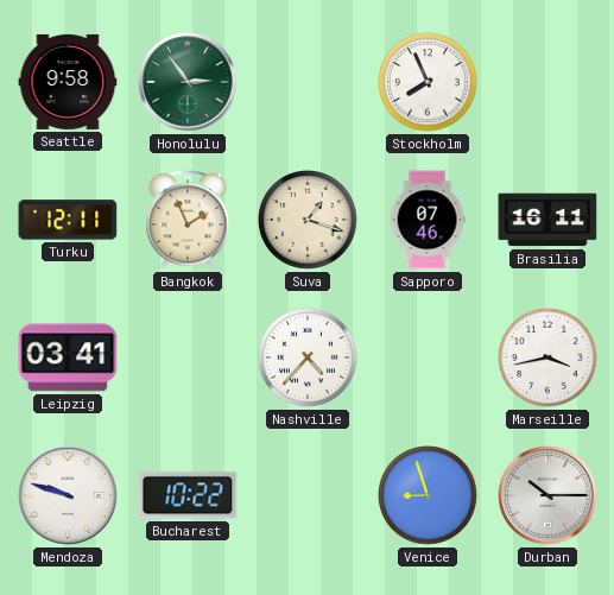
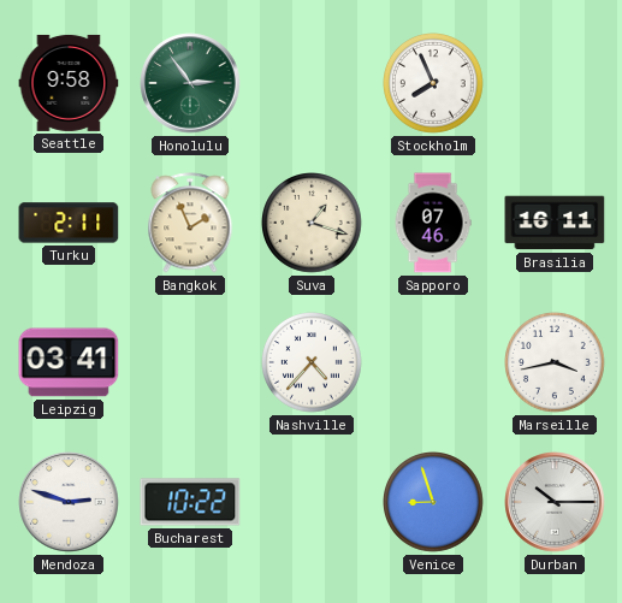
Turku: 12:11 -> 2:11
Mendoza: 9:48 -> 2:48
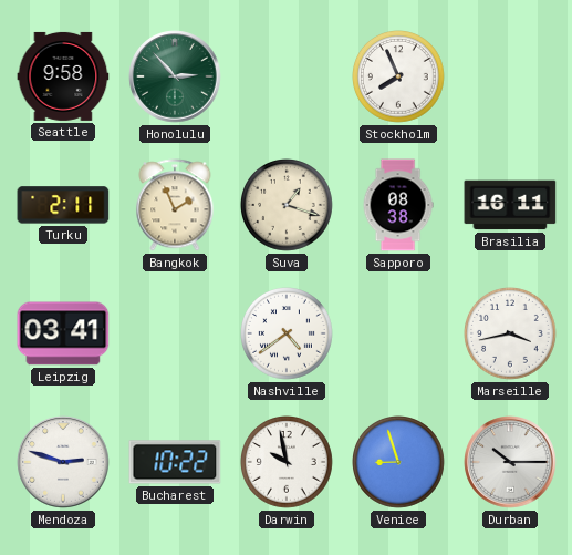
Honolulu: 2:54 -> 2:53
Sapporo: 07:46 -> 08:38
Nashville: 4:37 -> 4:39
Darwin: none -> 9:58
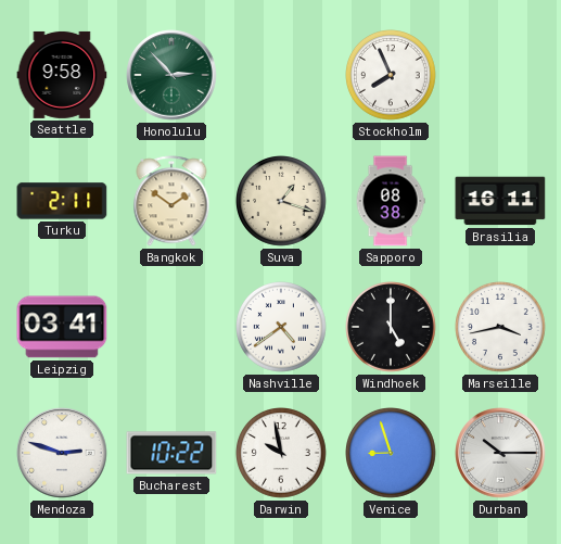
Bangkok: 1:56 -> 1:51
Windhoek: none -> 5:00
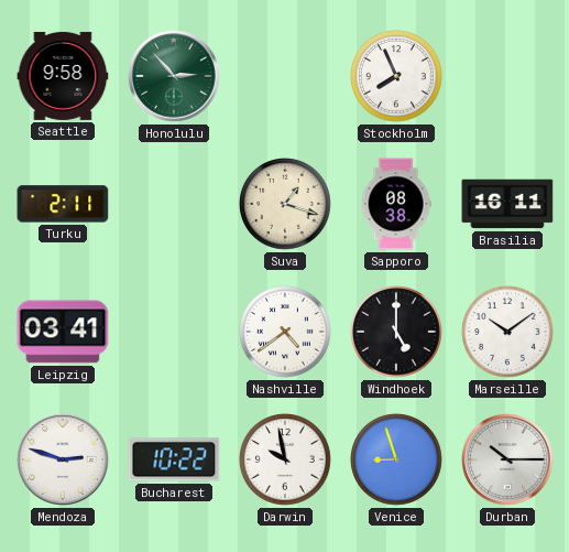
Bangkok: 1:51 -> none
Marseille: 3:43 -> 10:09
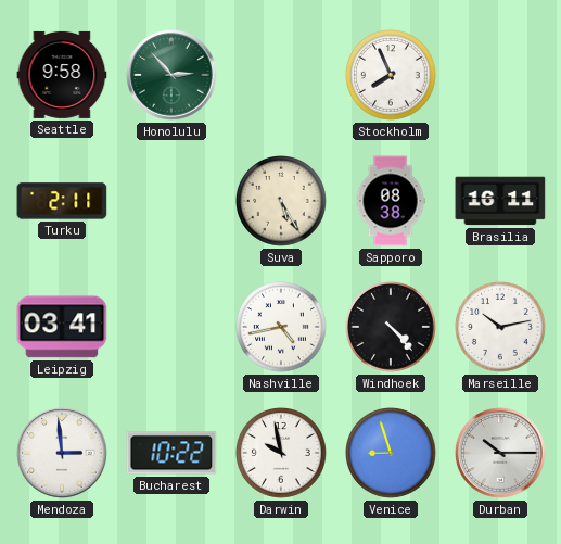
Suva: 1:18 -> 5:25
Nashville: 4:39 -> 4:43
Windhoek: 5:00 -> 4:23
Marseille: 10:09 -> 10:13
Mendoza: 2:48 -> 2:59
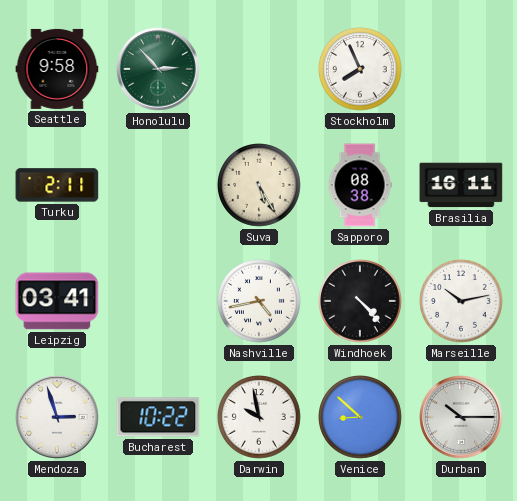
Mendoza: 2:59 -> 2:57
Venice: 8:57 -> 8:52
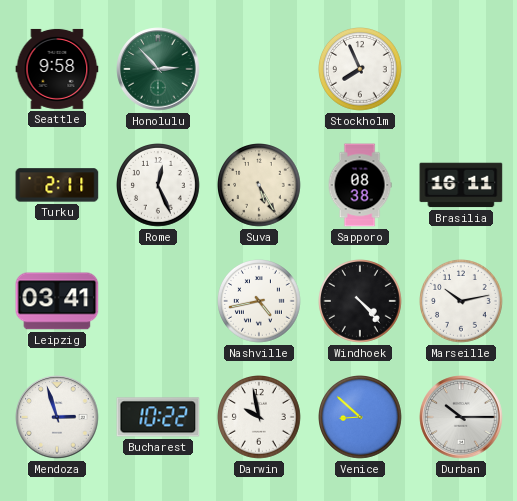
Rome: none -> 12:26
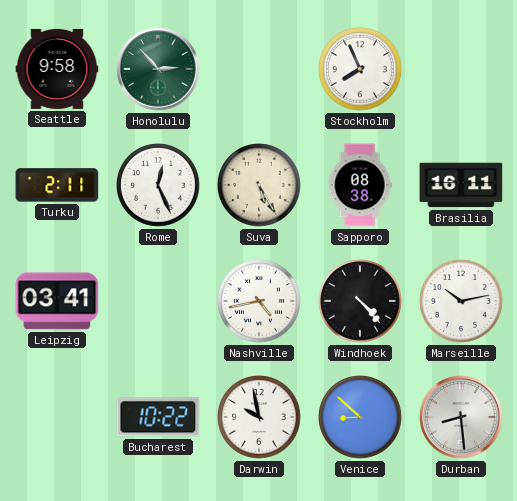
Mendoza: 2:57 -> none
Durban: 10:15 -> 8:29
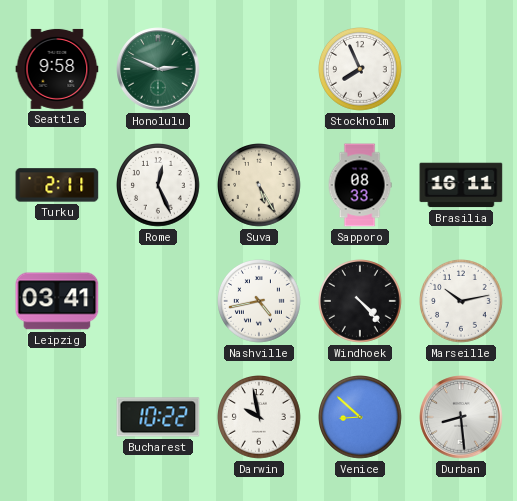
Honolulu: 2:53 -> 2:49
Sapporo: 08:38 -> 08:33
